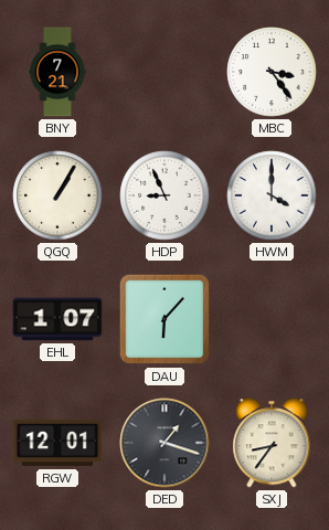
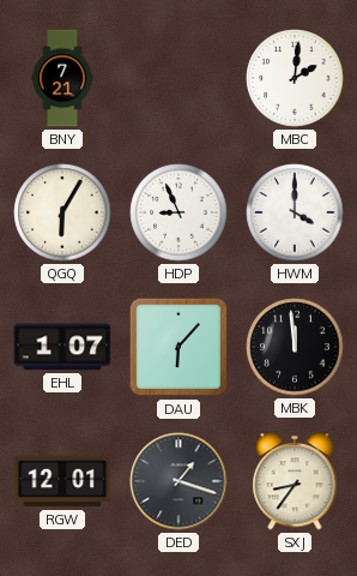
MBC: 3:24 -> 2:01
QGQ: 1:05 -> 6:05
MBK: none -> 11:59
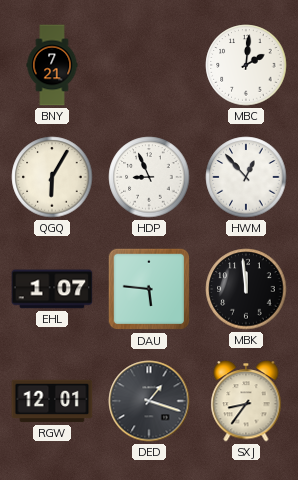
HWM: 4:00 -> 12:53
DAU: 6:07 -> 5:46
